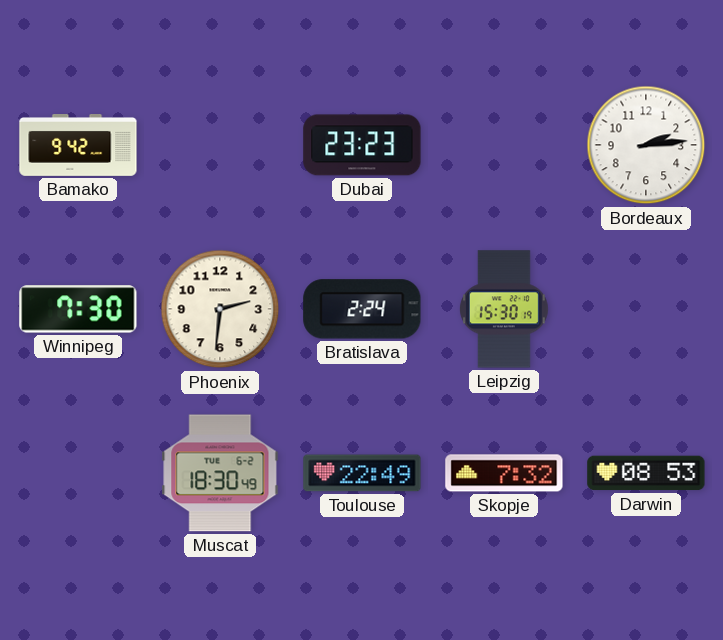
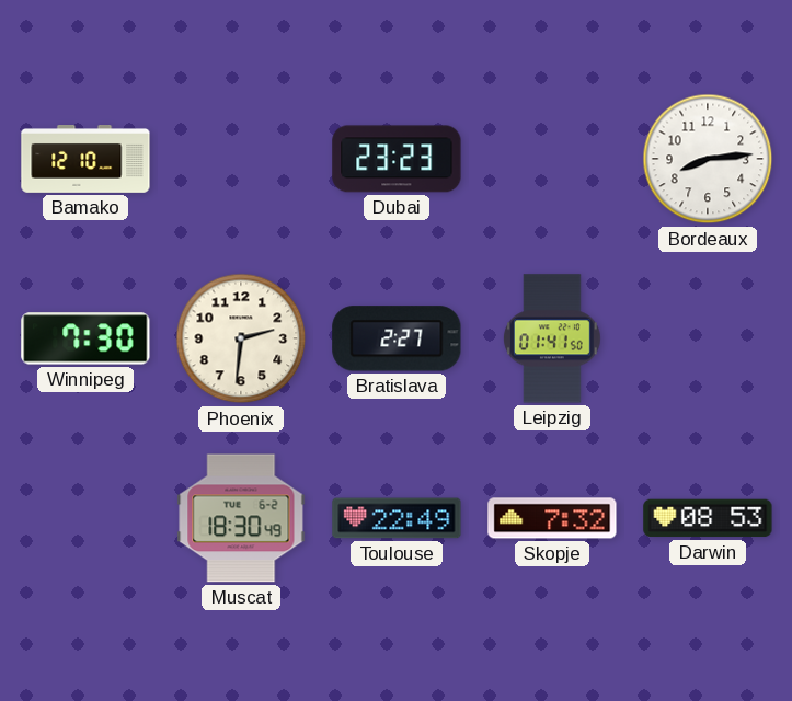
Bamako: 9:42 -> 12:10
Bordeaux: 2:14 -> 8:14
Bratislava: 2:24 -> 2:27
Leipzig: 15:30 -> 01:41
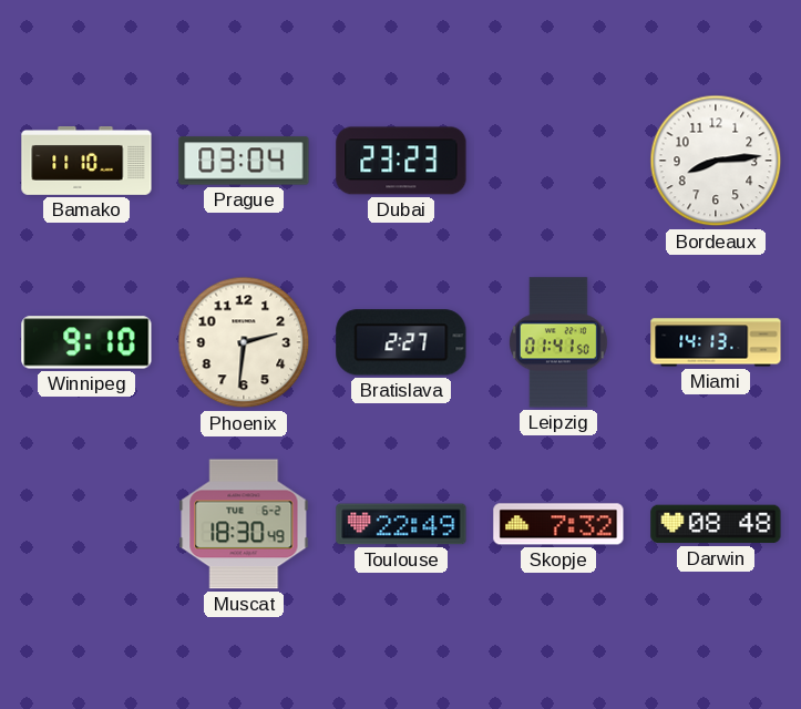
Bamako: 12:10 -> 11:10
Prague: none -> 03:04
Winnipeg: 7:30 -> 9:10
Miami: none -> 14:13
Darwin: 08:53 -> 08:48
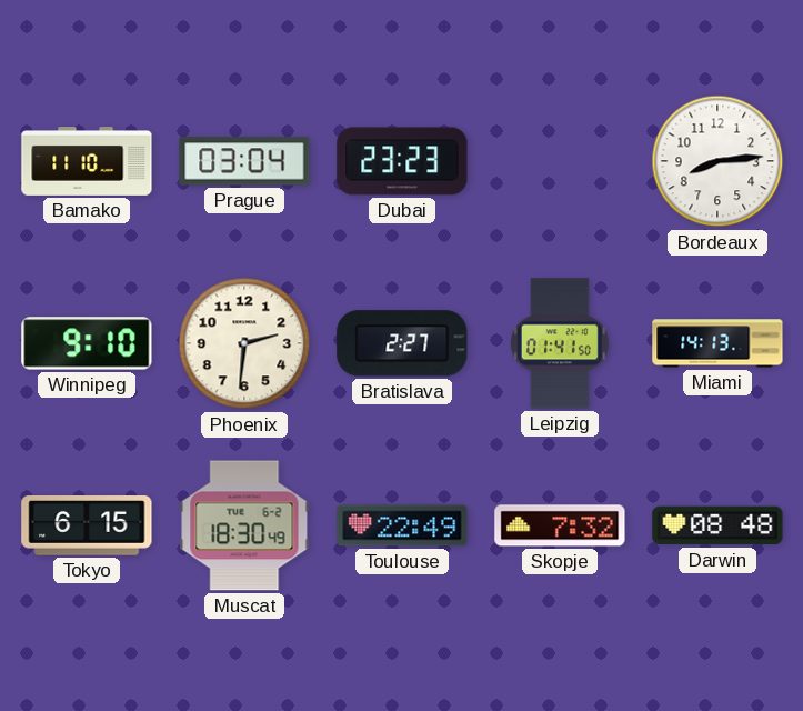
Tokyo: none -> 6:15
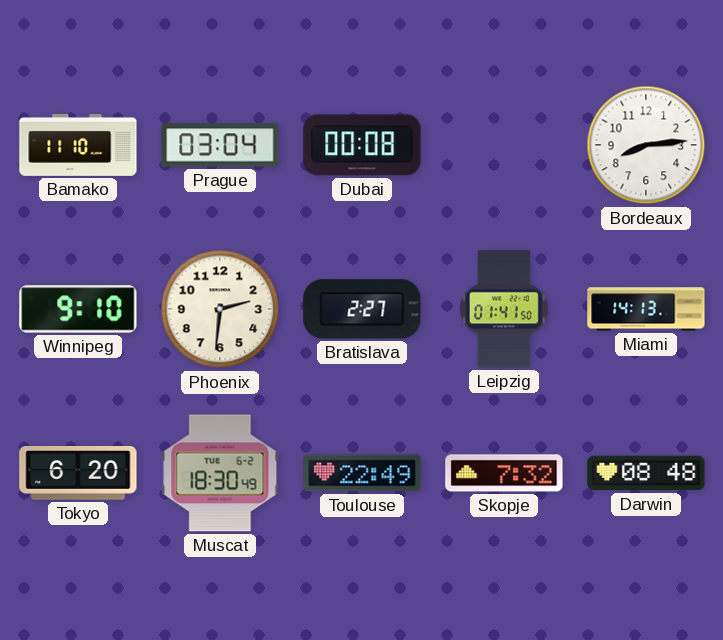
Dubai: 23:23 -> 00:08
Tokyo: 6:15 -> 6:20
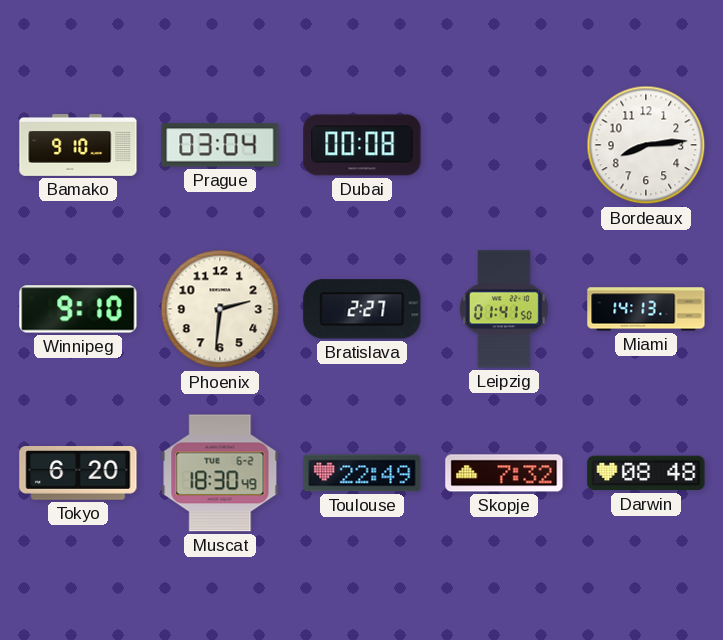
Bamako: 11:10 -> 9:10
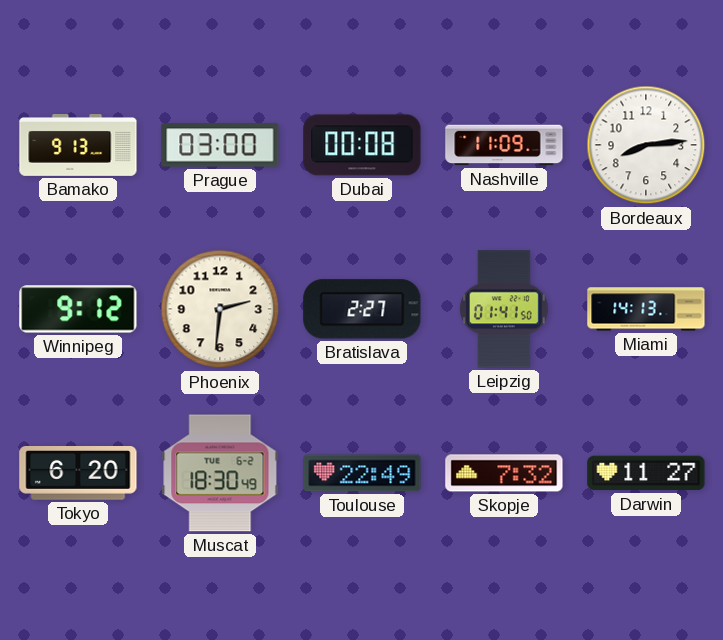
Bamako: 9:10 -> 9:13
Prague: 03:04 -> 03:00
Nashville: none -> 11:09
Winnipeg: 9:10 -> 9:12
Darwin: 08:48 -> 11:27
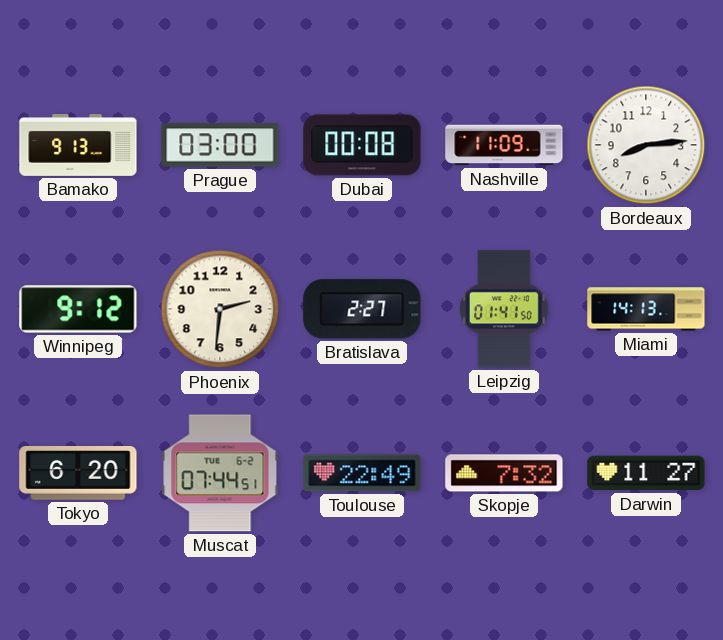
Muscat: 18:30 -> 07:44
